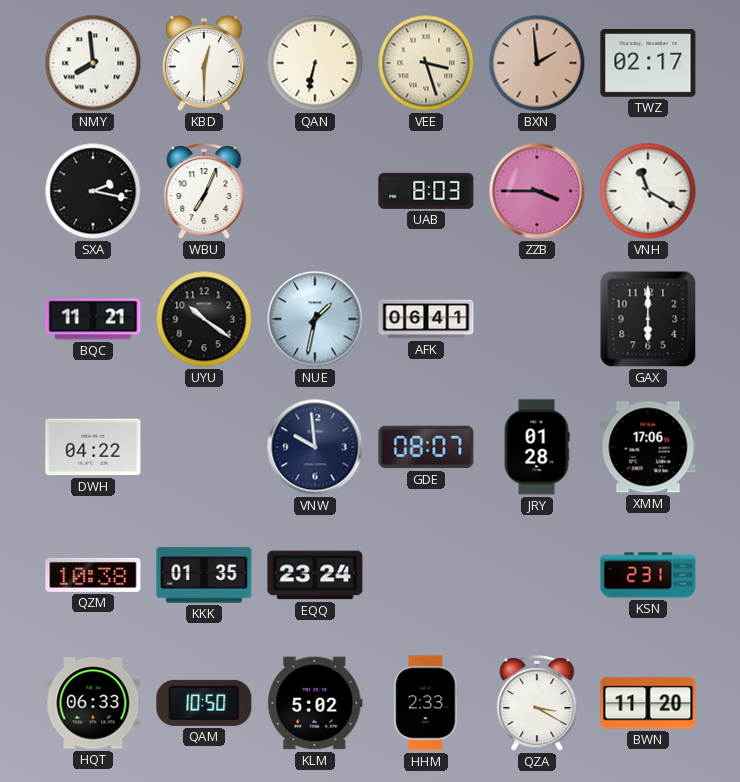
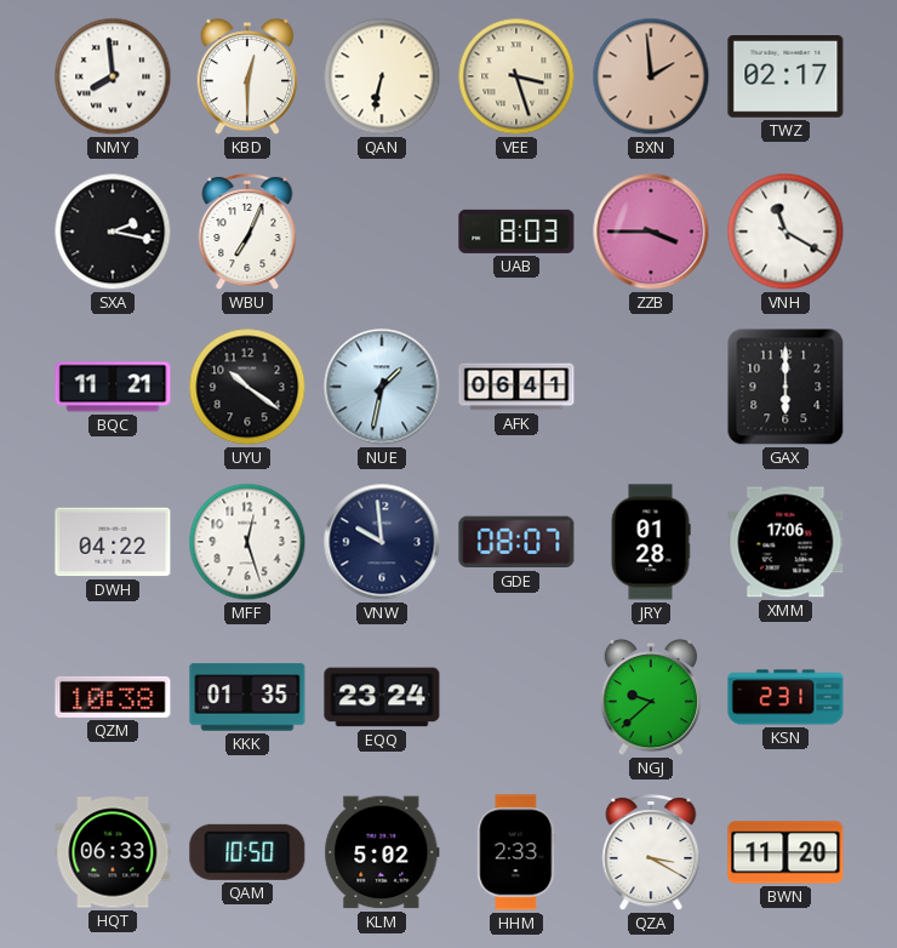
MFF: none -> 12:27
NGJ: none -> 9:38
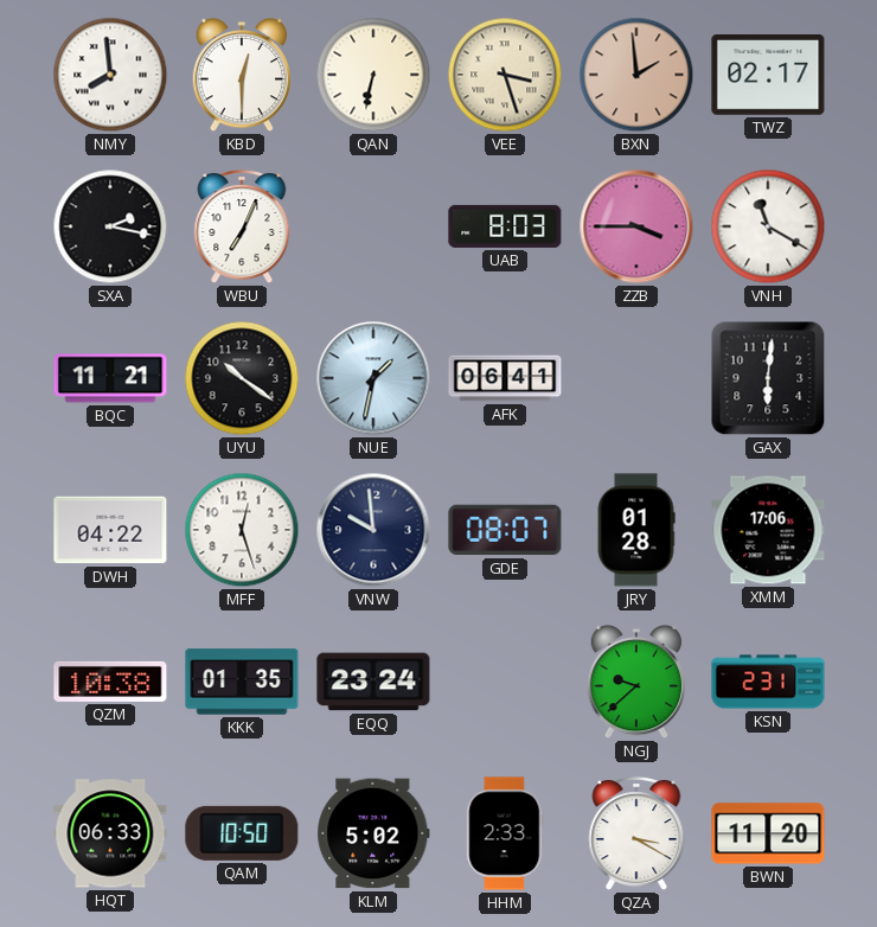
GAX: 6:00 -> 6:01
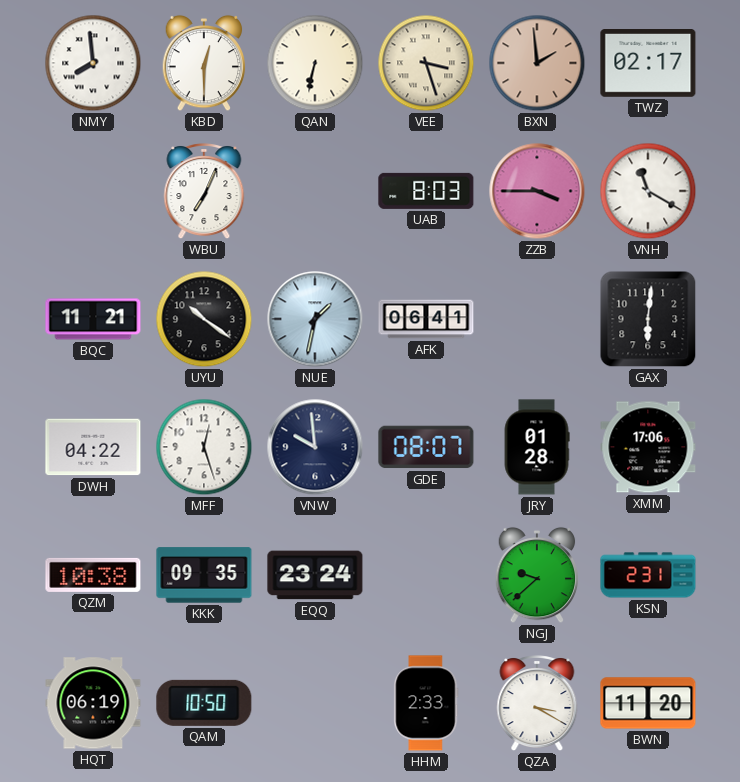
SXA: 2:17 -> none
KKK: 01:35 -> 09:35
HQT: 06:33 -> 06:19
KLM: 5:02 -> none
